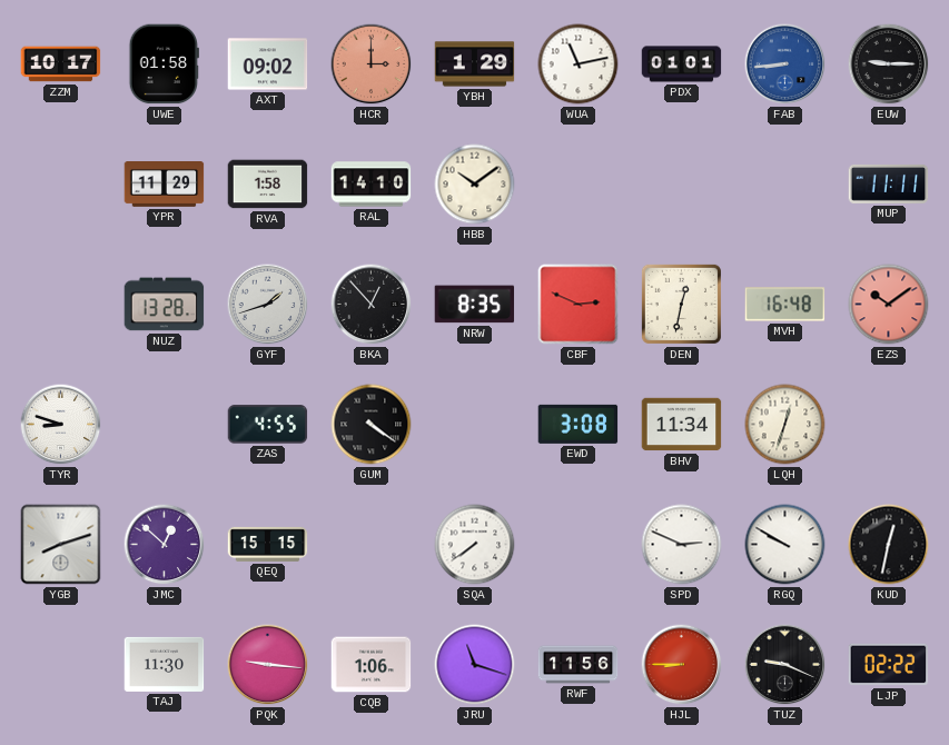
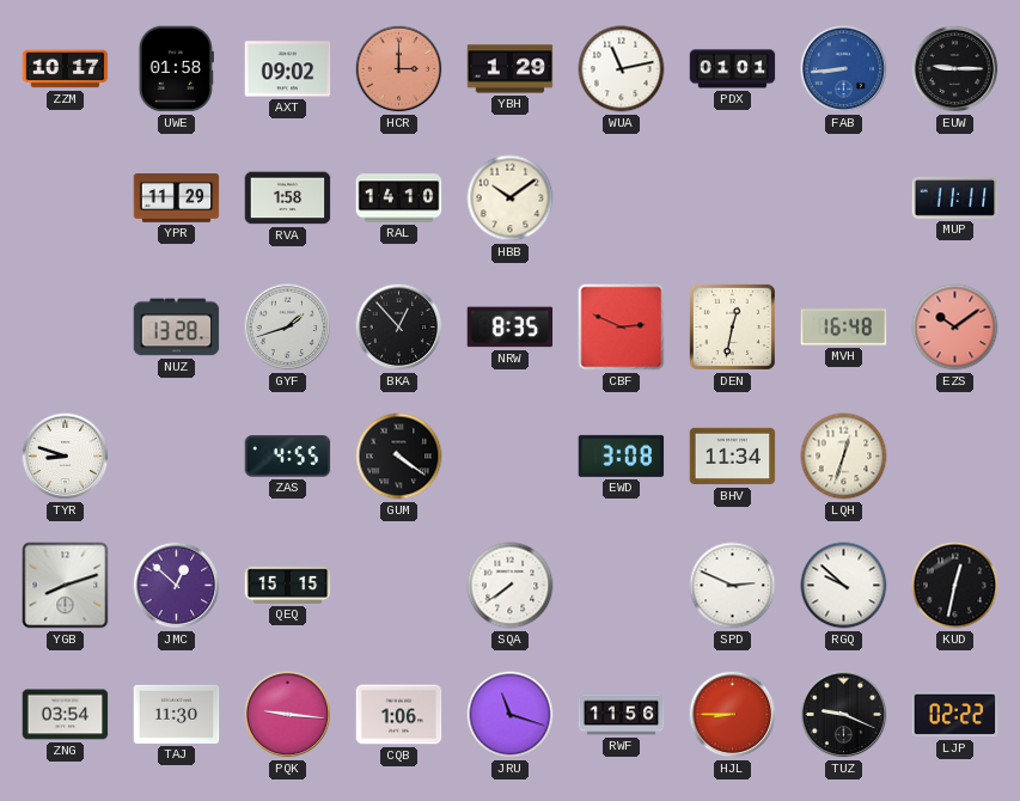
RGQ: 9:50 -> 9:52
ZNG: none -> 03:54
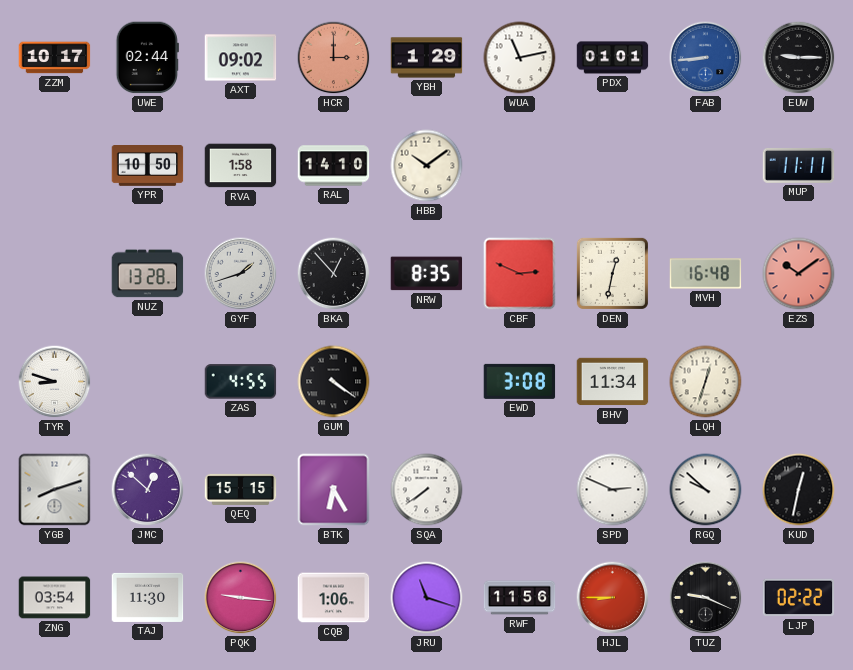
UWE: 01:58 -> 02:44
YPR: 11:29 -> 10:50
BTK: none -> 6:25
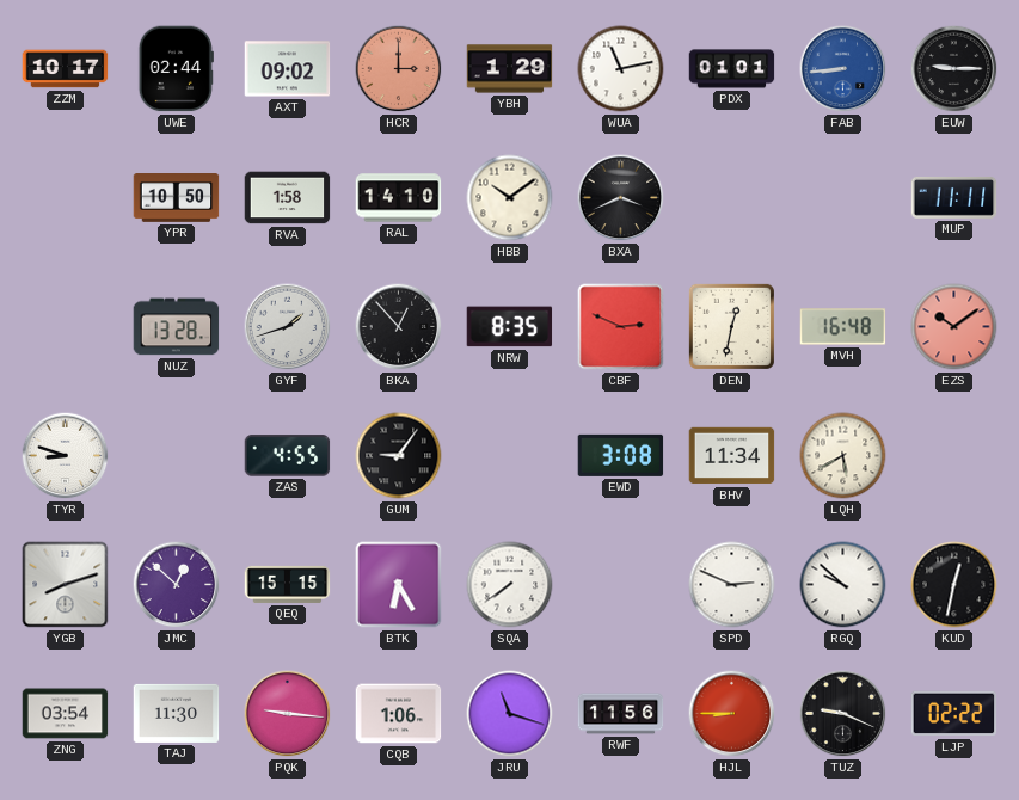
BXA: none -> 3:41
GUM: 4:21 -> 9:06
LQH: 12:33 -> 5:40
